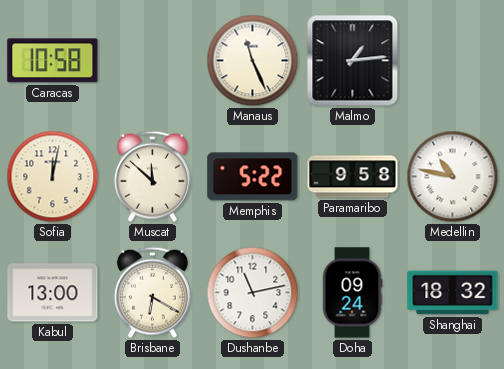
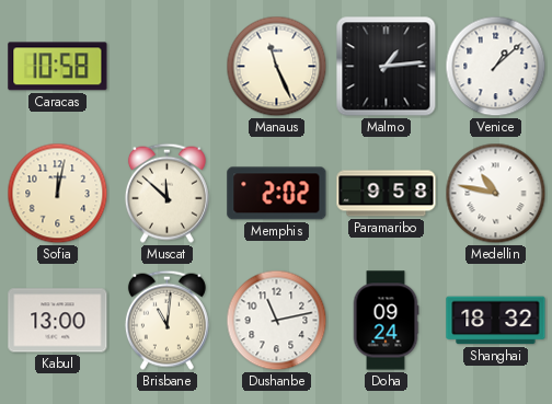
Venice: none -> 1:08
Memphis: 5:22 -> 2:02
Brisbane: 6:20 -> 11:01
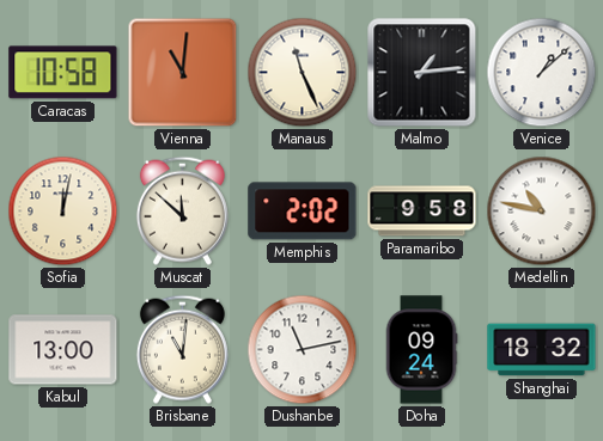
Vienna: none -> 11:01
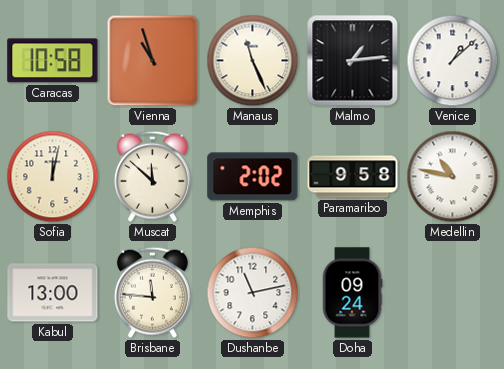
Vienna: 11:01 -> 10:57
Brisbane: 11:01 -> 11:46
Shanghai: 18:32 -> none
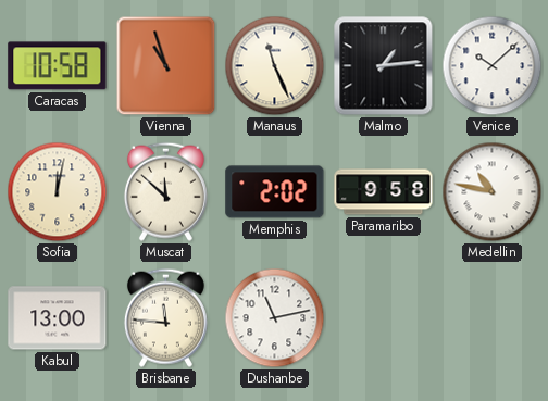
Venice: 1:08 -> 10:08
Doha: 09:24 -> none
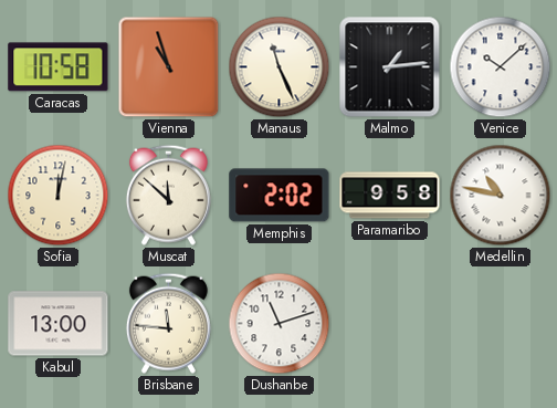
Dushanbe: 11:13 -> 11:12
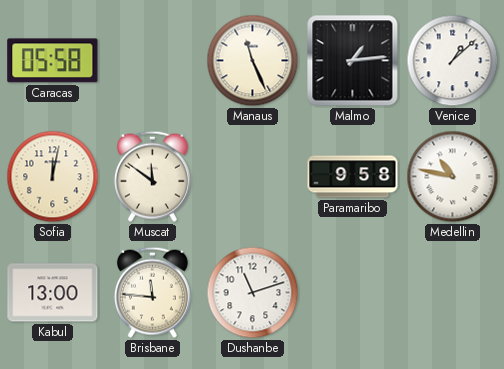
Caracas: 10:58 -> 05:58
Vienna: 10:57 -> none
Venice: 10:08 -> 1:08
Muscat: 11:52 -> 11:51
Memphis: 2:02 -> none
